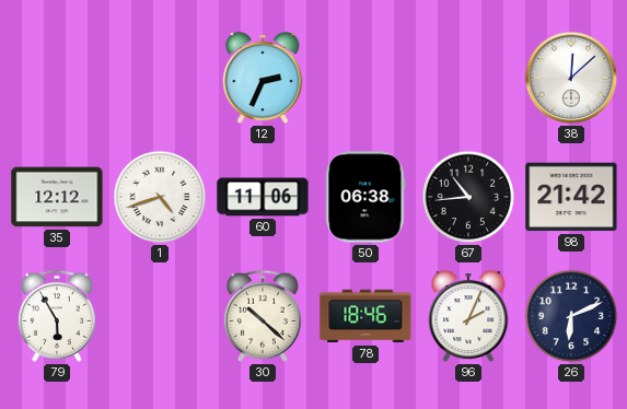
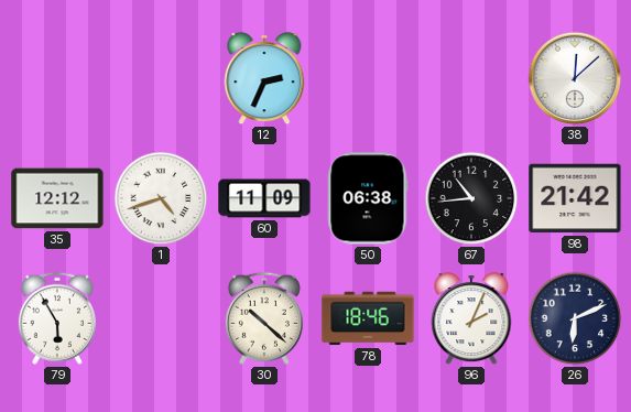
60: 11:06 -> 11:09
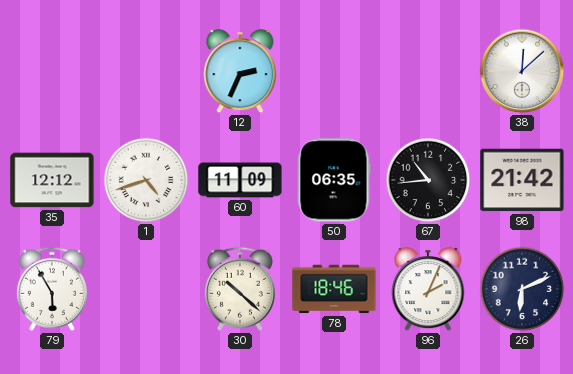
50: 06:38 -> 06:35
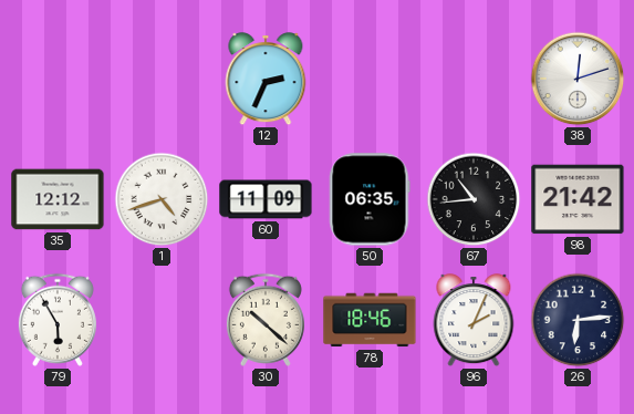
38: 12:08 -> 12:12
26: 6:11 -> 6:14
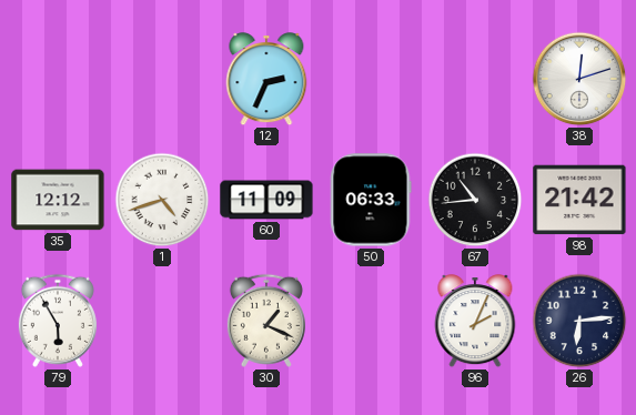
50: 06:35 -> 06:33
30: 10:22 -> 1:19
78: 18:46 -> none
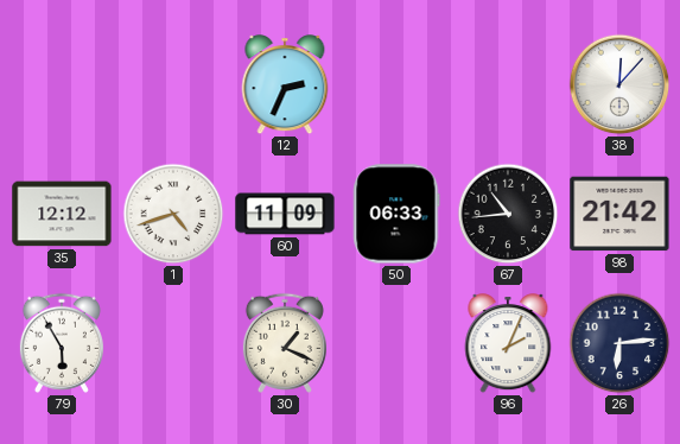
38: 12:12 -> 12:07
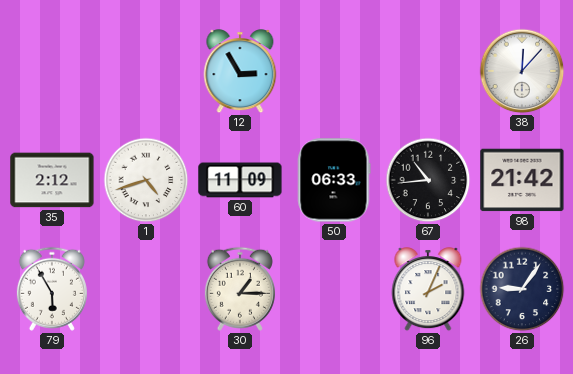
12: 2:34 -> 2:55
35: 12:12 -> 2:12
30: 1:19 -> 1:15
26: 6:14 -> 9:06
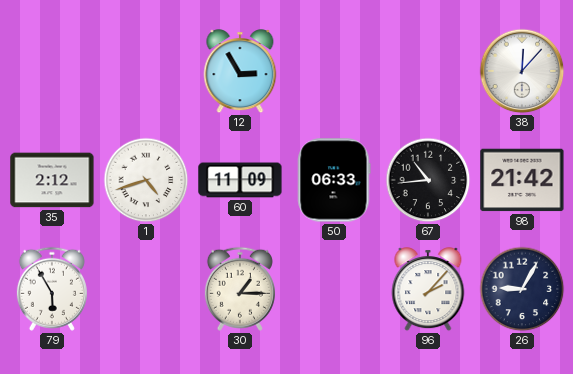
96: 2:04 -> 2:07
26: 9:06 -> 9:05
